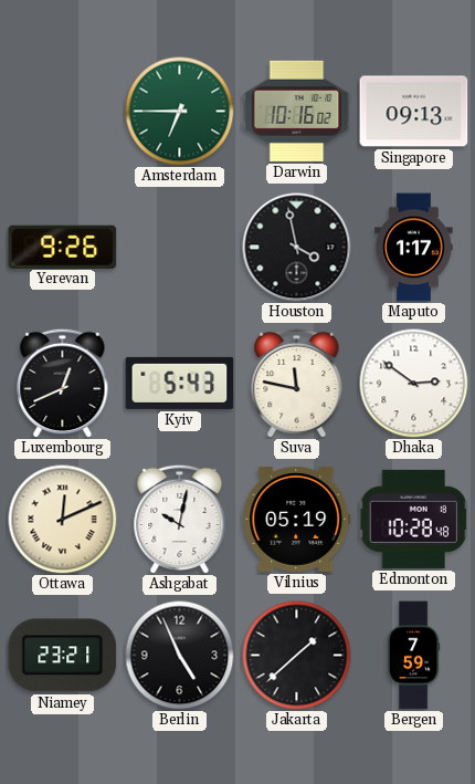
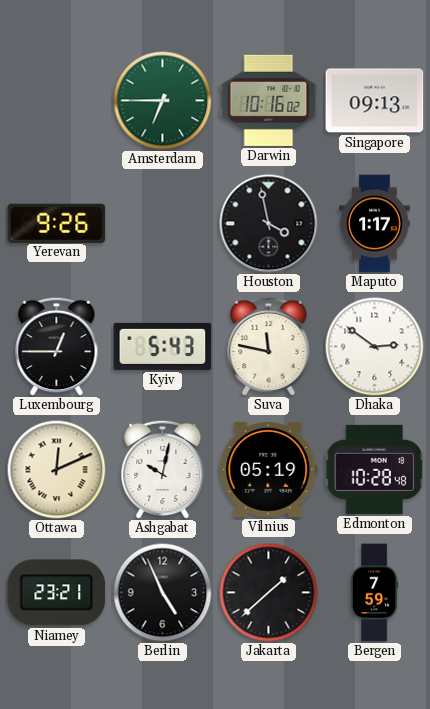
Luxembourg: 12:41 -> 12:45
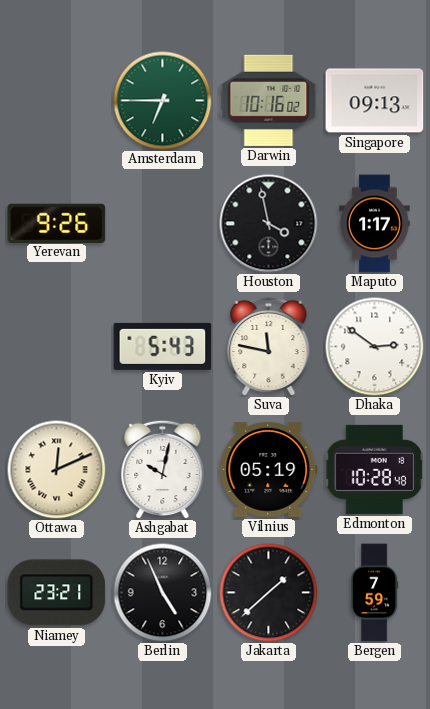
Luxembourg: 12:45 -> none
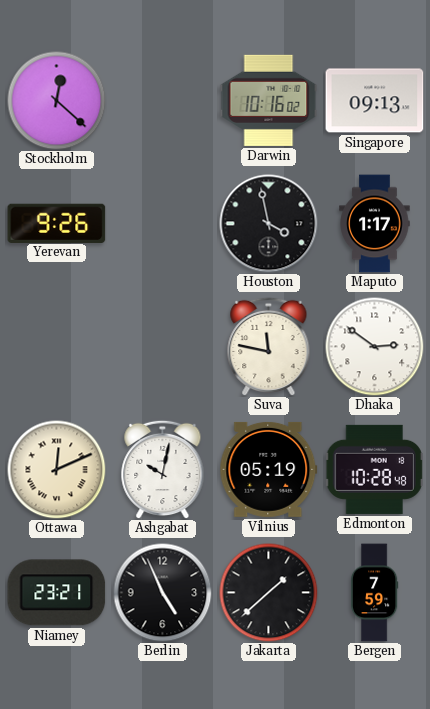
Stockholm: none -> 12:22
Amsterdam: 6:45 -> none
Kyiv: 5:43 -> none
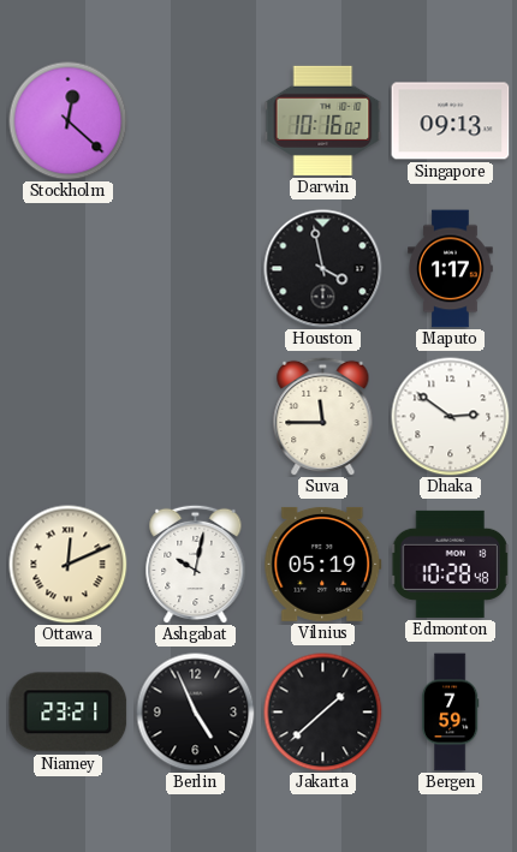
Yerevan: 9:26 -> none
Suva: 11:47 -> 11:45
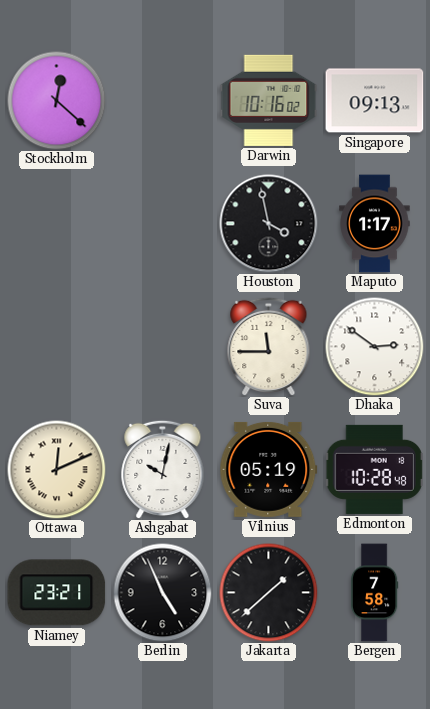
Bergen: 7:59 -> 7:58
